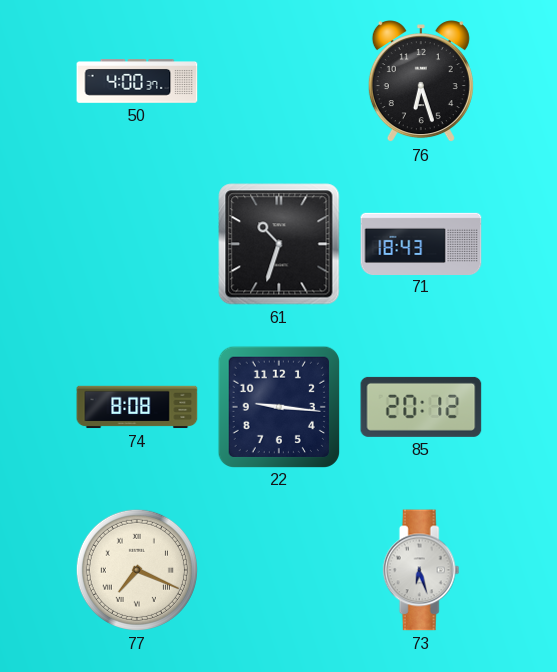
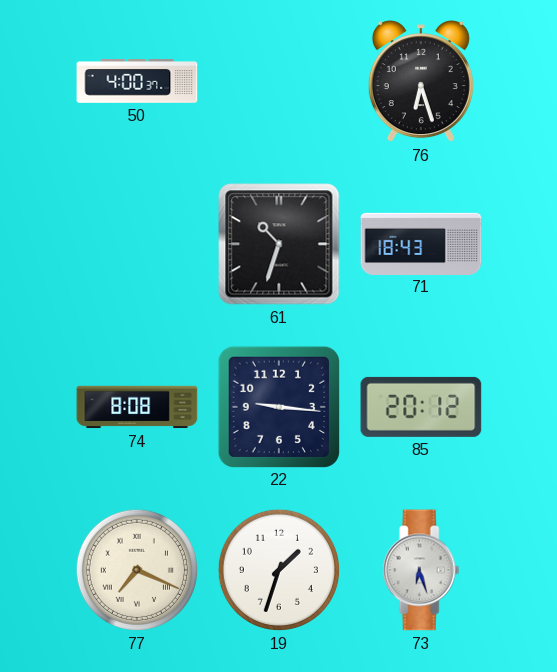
19: none -> 1:33
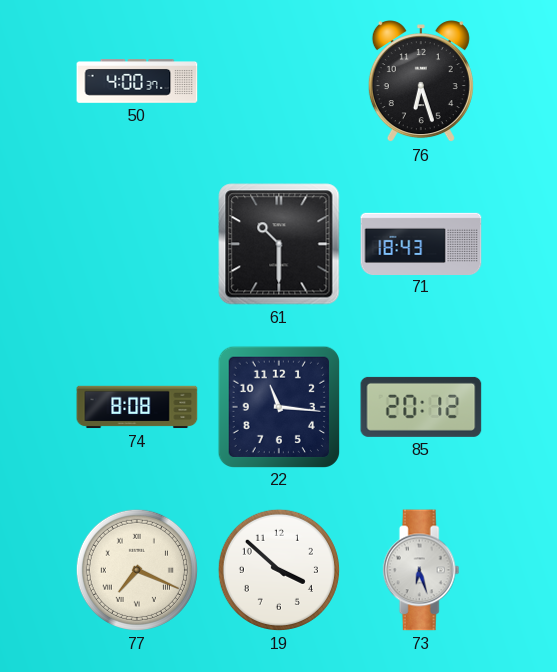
61: 10:33 -> 10:30
22: 9:16 -> 11:16
19: 1:33 -> 3:52
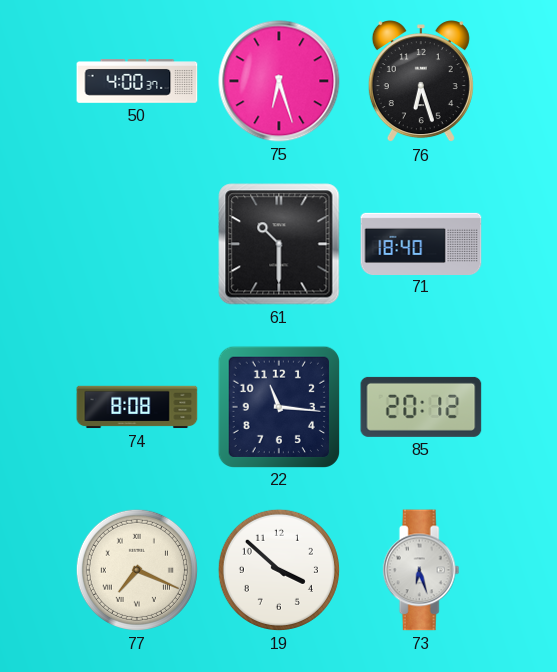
75: none -> 6:27
71: 18:43 -> 18:40
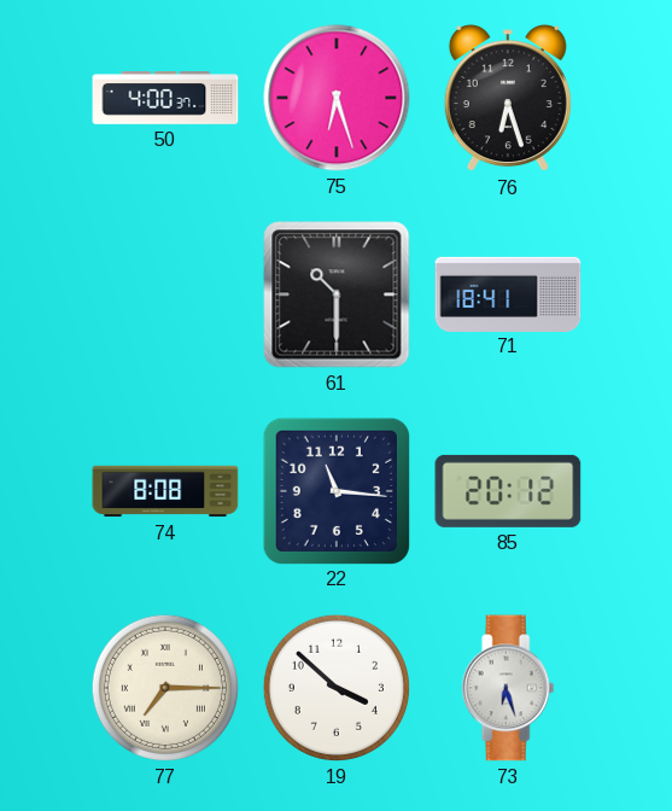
71: 18:40 -> 18:41
77: 7:19 -> 7:15
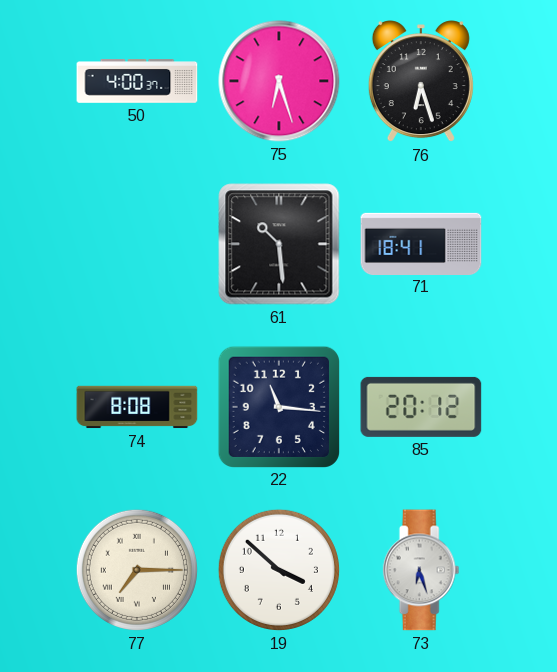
61: 10:30 -> 10:29
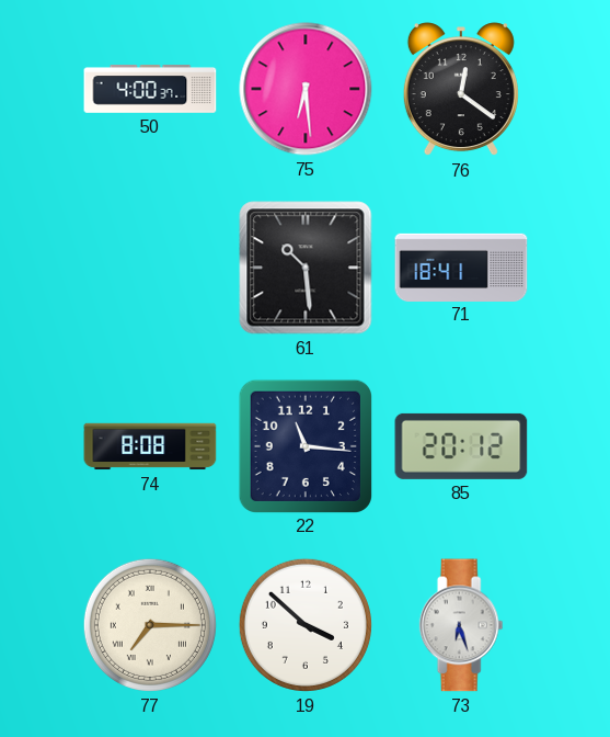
75: 6:27 -> 6:29
76: 6:27 -> 12:21
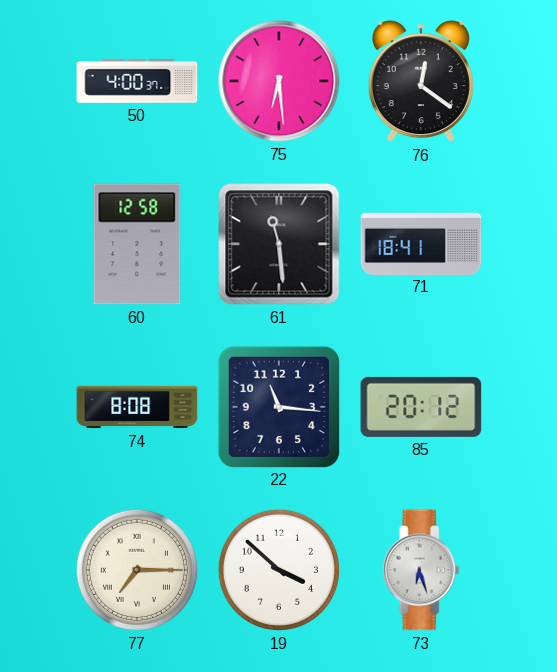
60: none -> 12:58
61: 10:29 -> 11:29
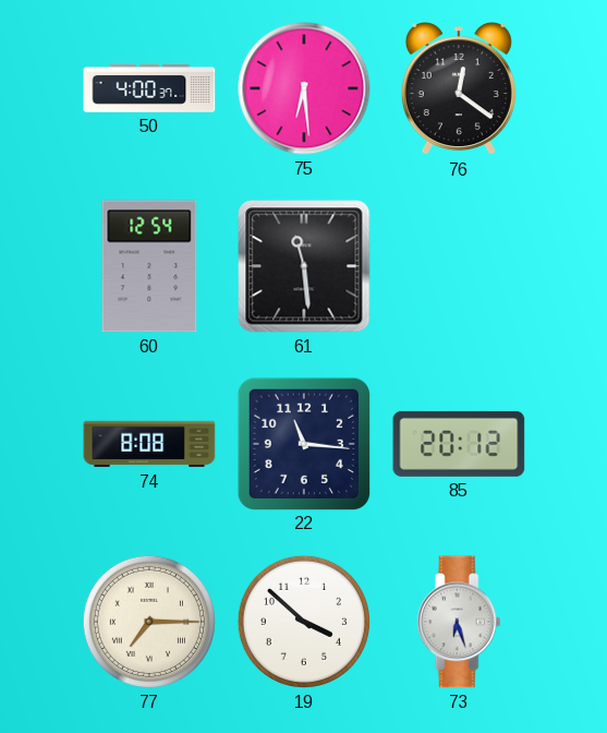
60: 12:58 -> 12:54
71: 18:41 -> none
